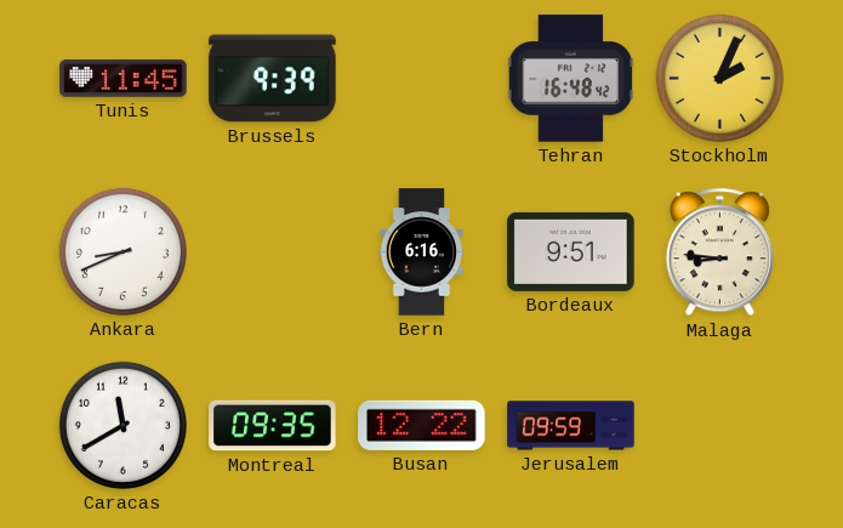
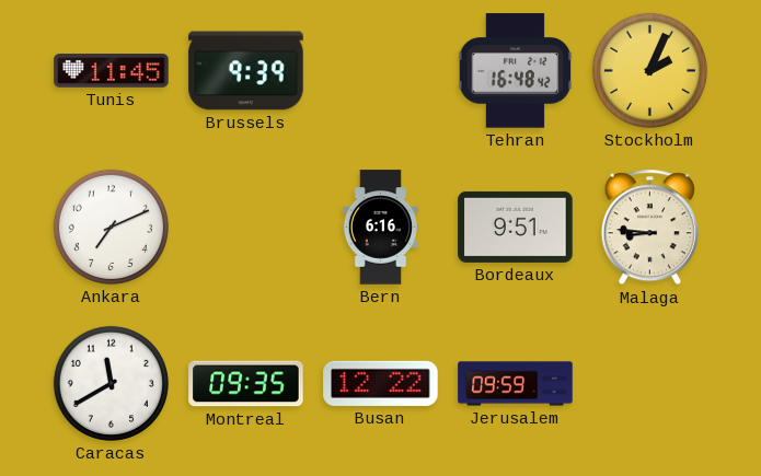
Ankara: 8:41 -> 7:11
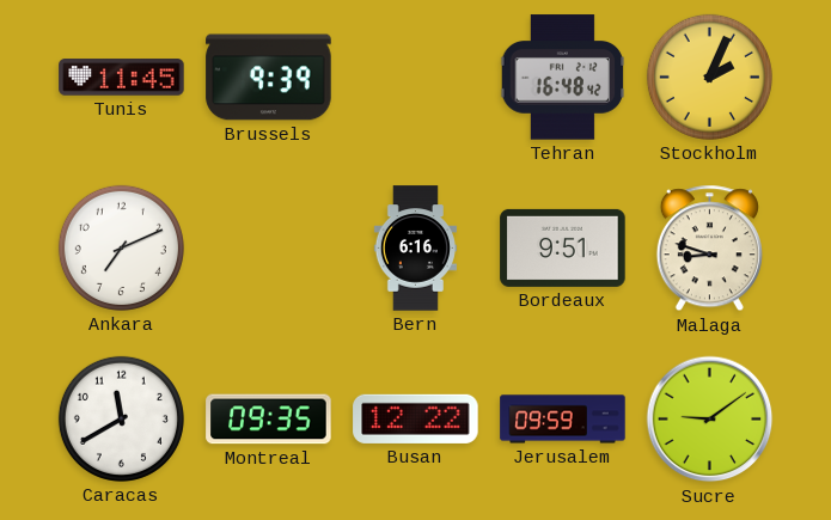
Malaga: 8:46 -> 8:48
Sucre: none -> 9:09
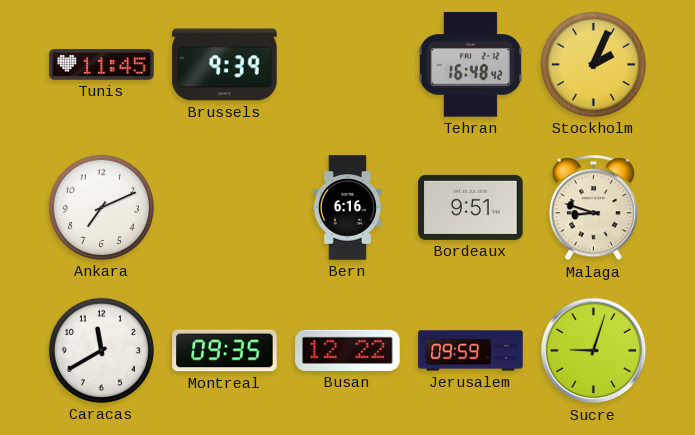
Sucre: 9:09 -> 9:03
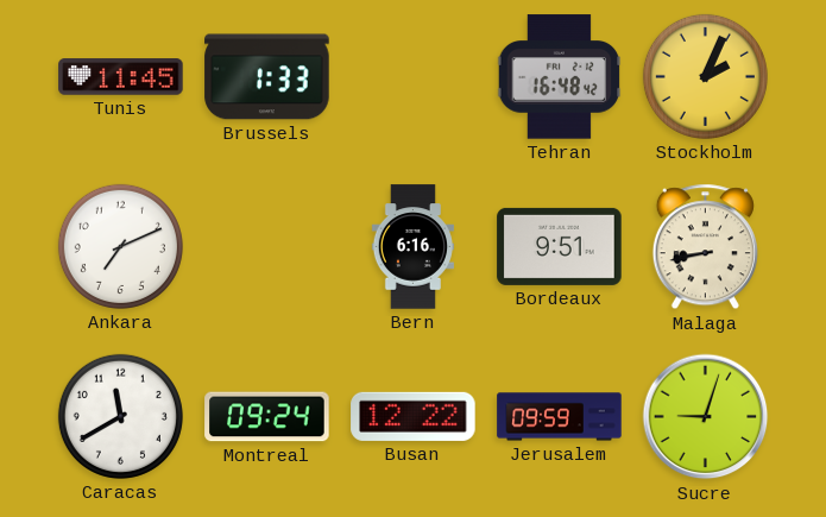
Brussels: 9:39 -> 1:33
Malaga: 8:48 -> 8:43
Montreal: 09:35 -> 09:24
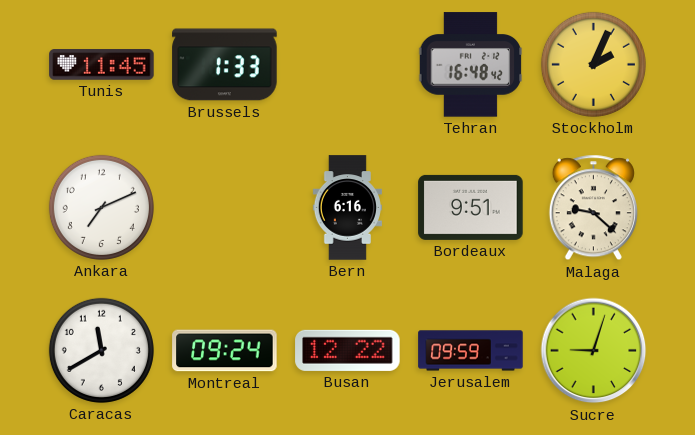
Malaga: 8:43 -> 9:22
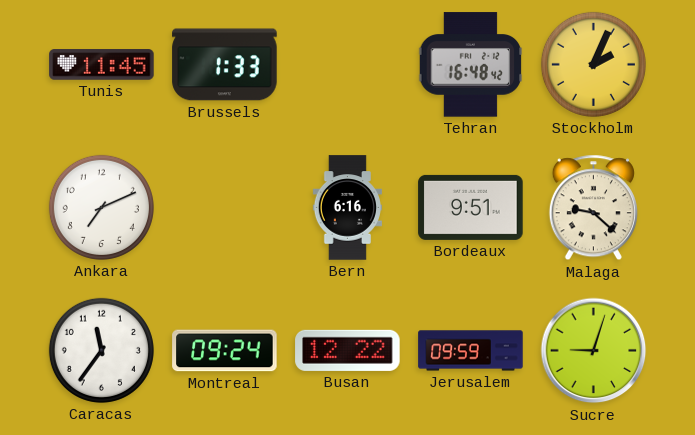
Caracas: 11:40 -> 11:36
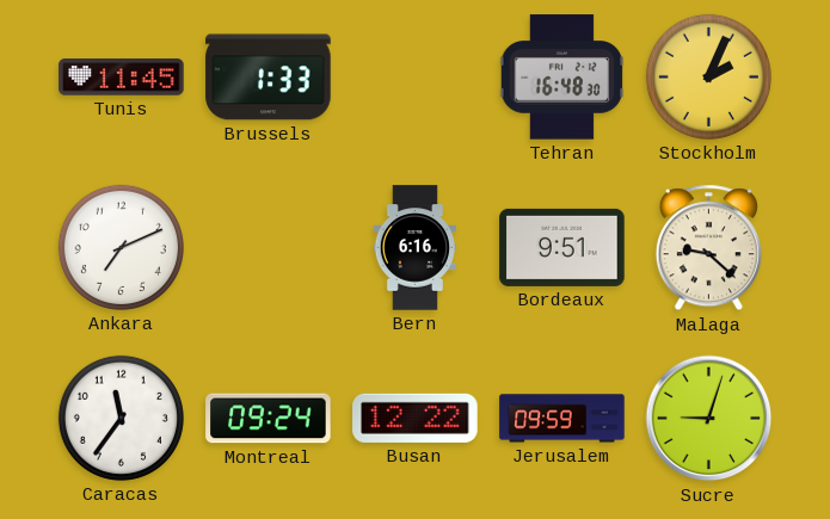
Tehran: 16:48:42 -> 16:48:30
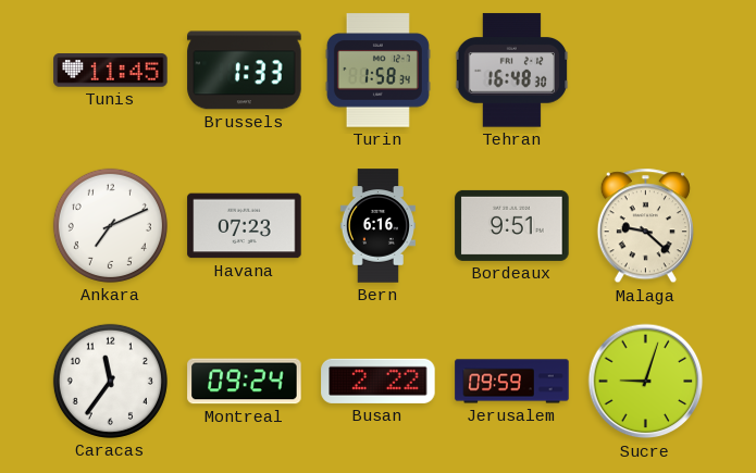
Turin: none -> 1:58
Stockholm: 2:04 -> none
Havana: none -> 07:23
Busan: 12:22 -> 2:22
